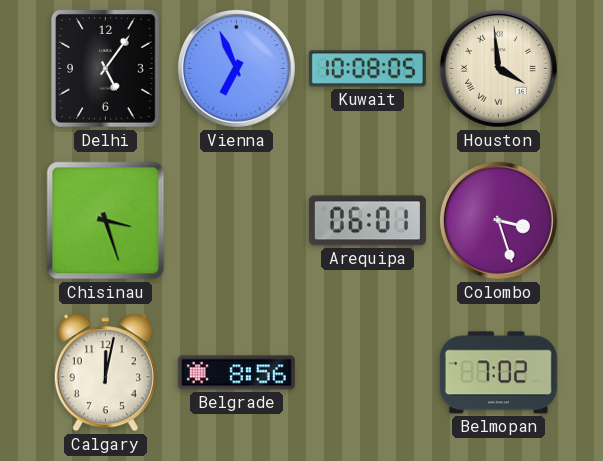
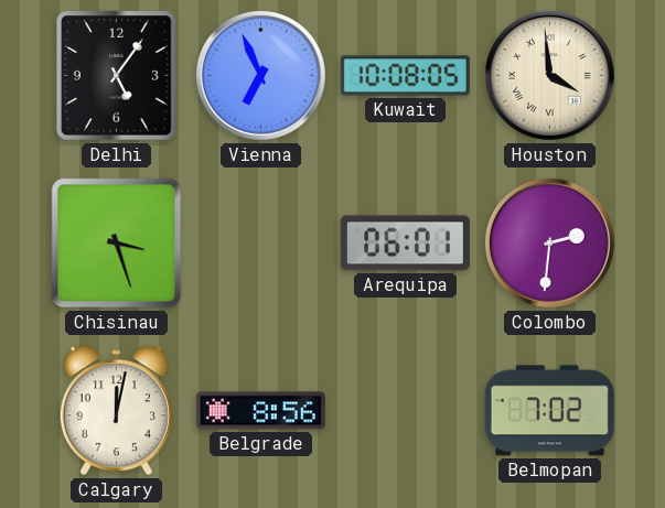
Colombo: 3:27 -> 2:31
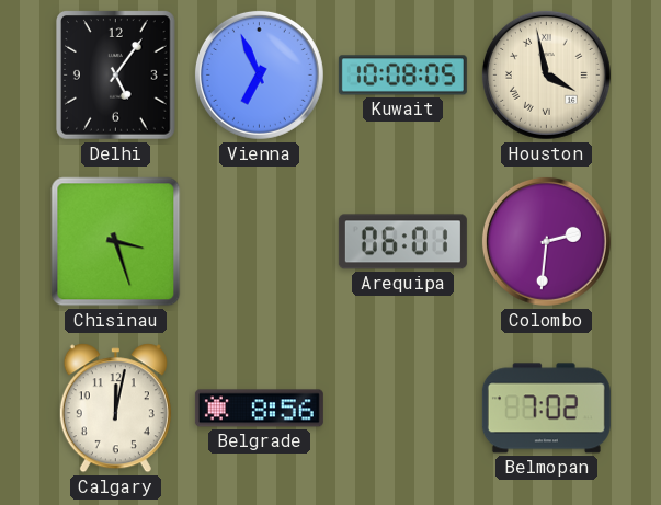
Houston: 3:59 -> 3:58
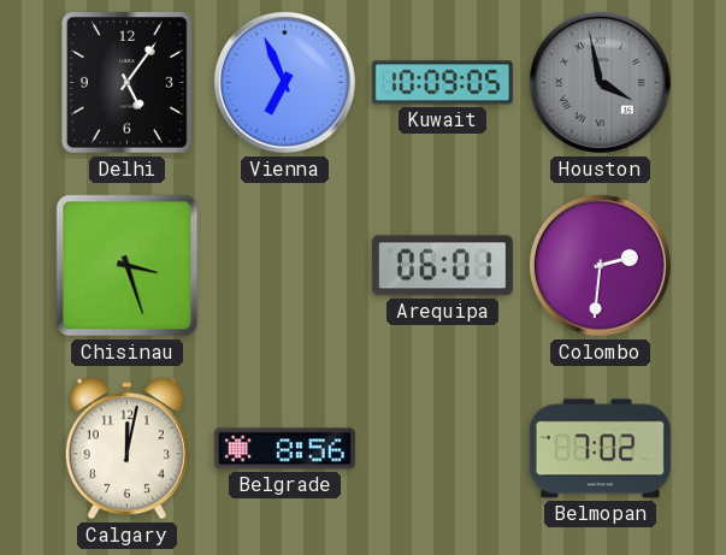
Kuwait: 10:08 -> 10:09
Houston dial: cream -> grey
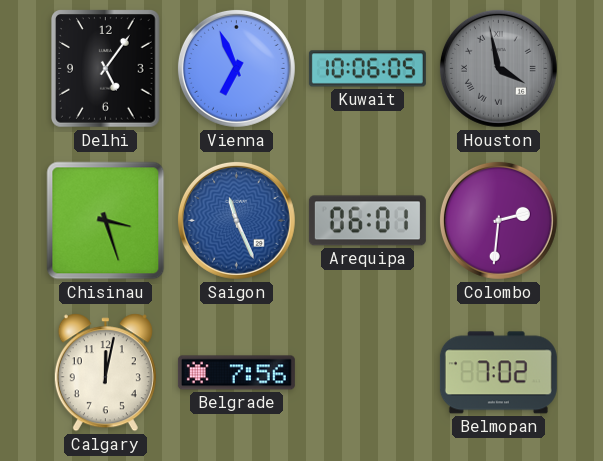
Kuwait: 10:09 -> 10:06
Saigon: none -> 11:26
Belgrade: 8:56 -> 7:56
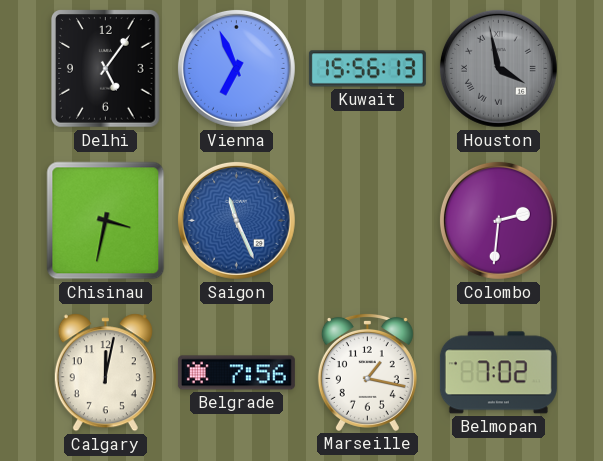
Kuwait: 10:06 -> 15:56
Chisinau: 3:27 -> 3:32
Arequipa: 06:01 -> none
Marseille: none -> 1:17
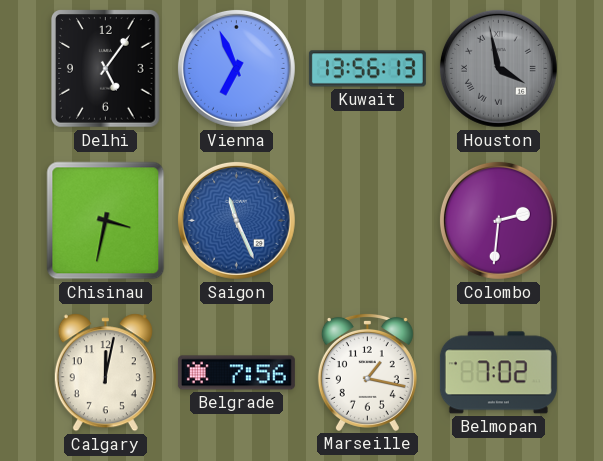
Kuwait: 15:56 -> 13:56
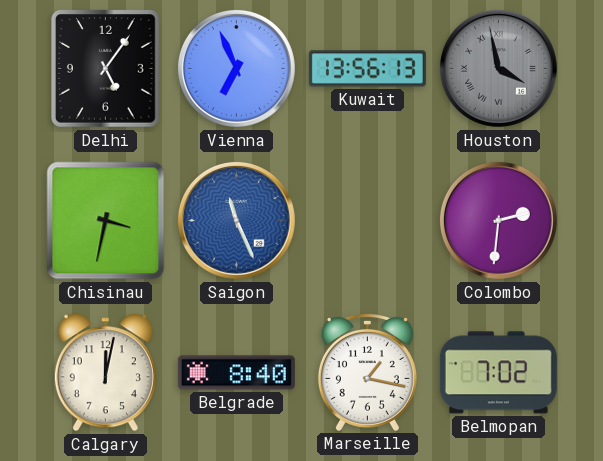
Belgrade: 7:56 -> 8:40
